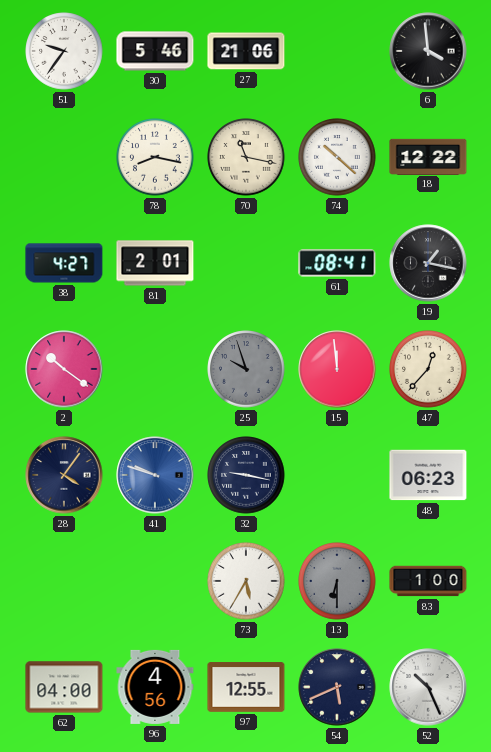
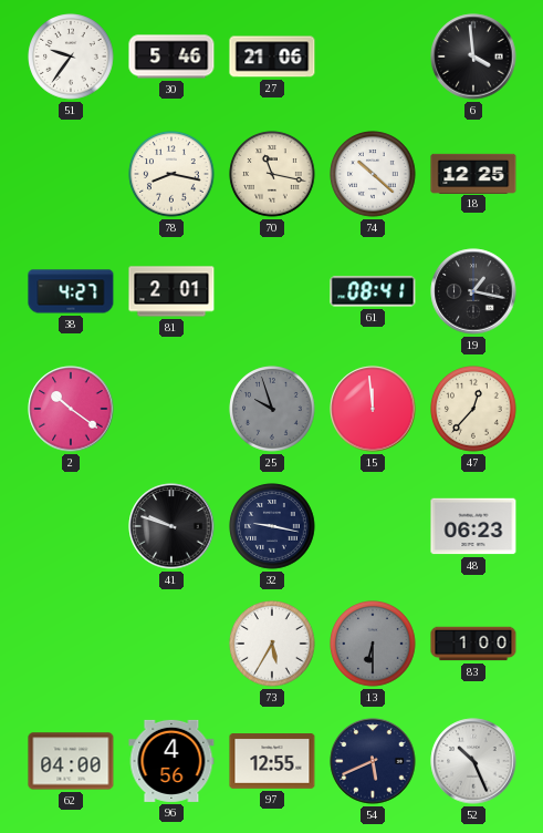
18: 12:22 -> 12:25
28: 4:06 -> none
41 dial: blue -> black
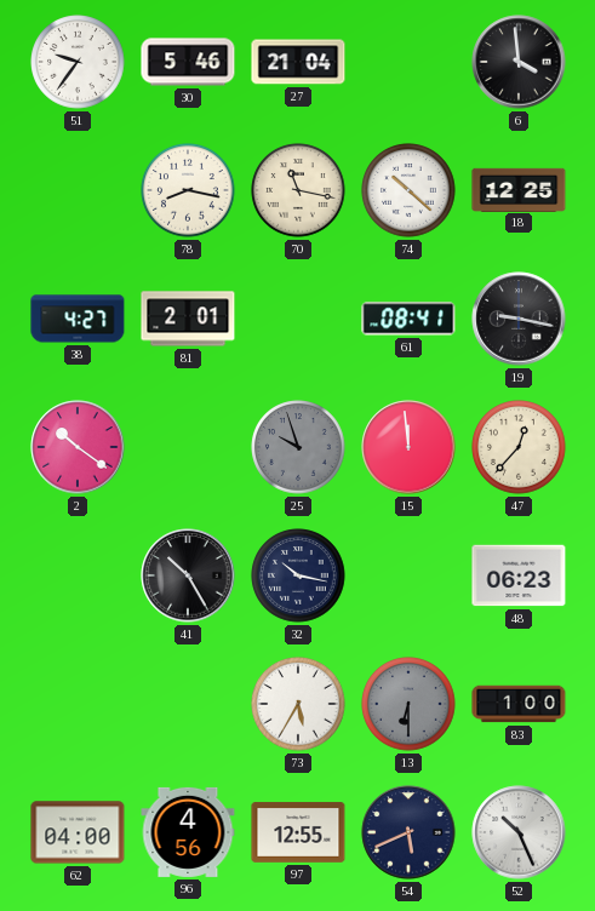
27: 21:06 -> 21:04
19: 1:17 -> 9:17
41: 9:48 -> 10:25
32: 9:17 -> 10:17
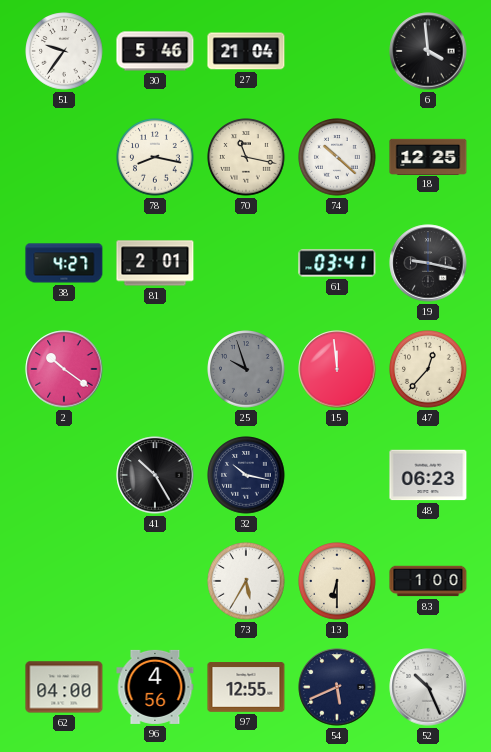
61: 08:41 -> 03:41
13 dial: grey -> cream
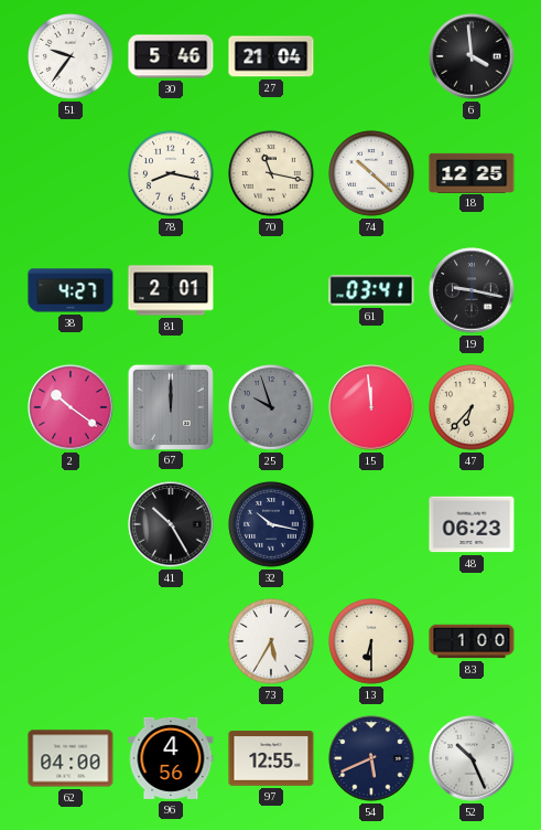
67: none -> 12:00
47: 12:37 -> 6:37
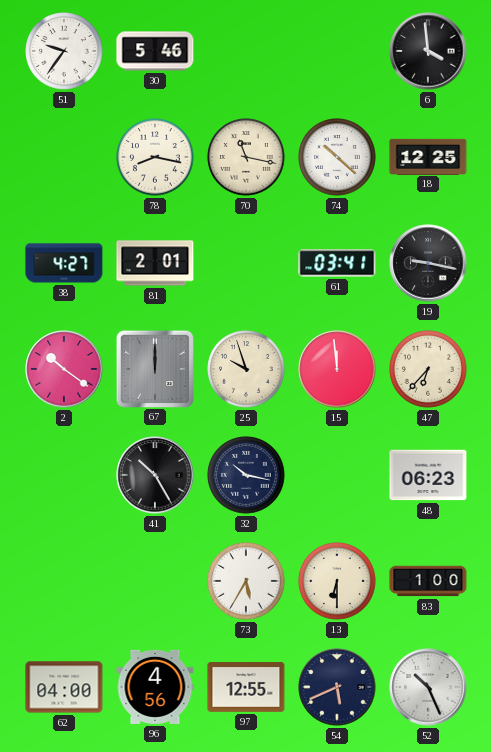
27: 21:04 -> none
25 dial: grey -> cream
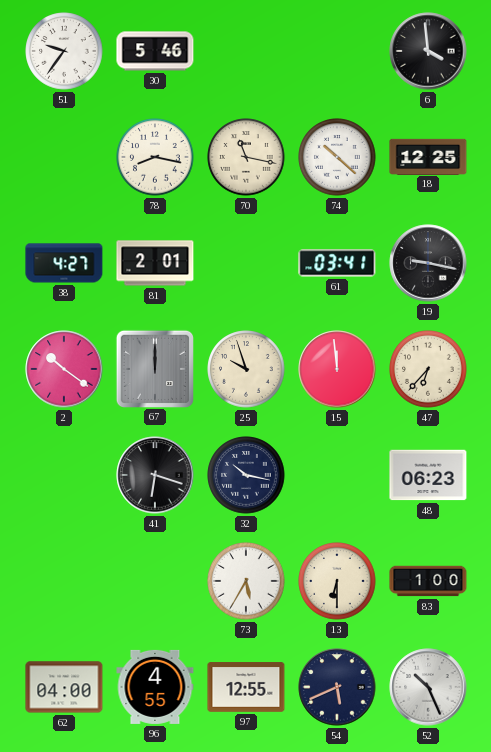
41: 10:25 -> 6:18
96: 4:56 -> 4:55
